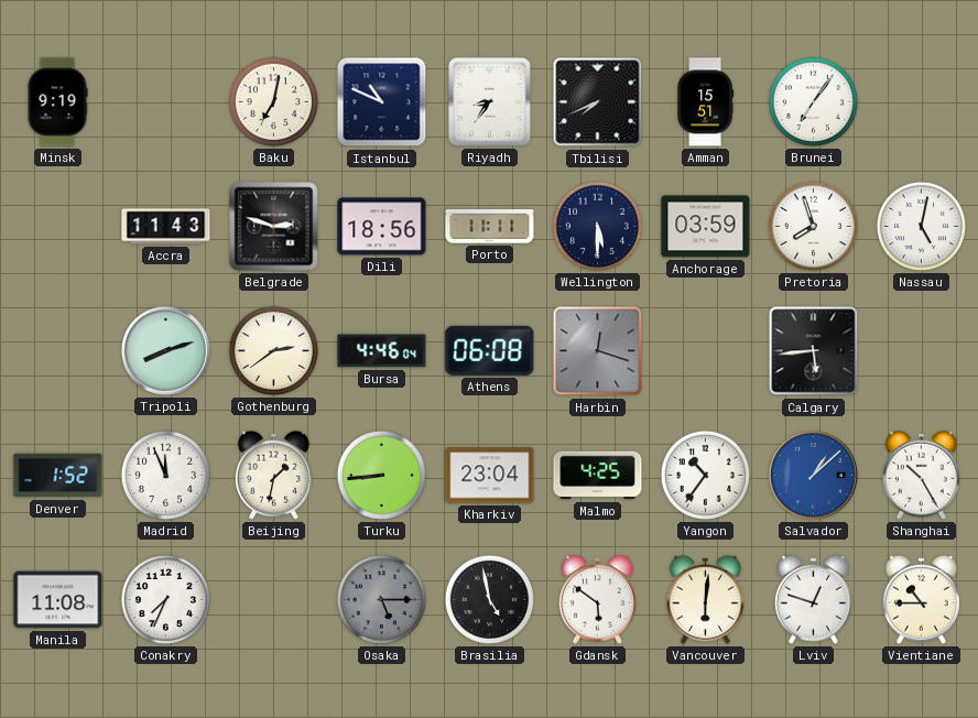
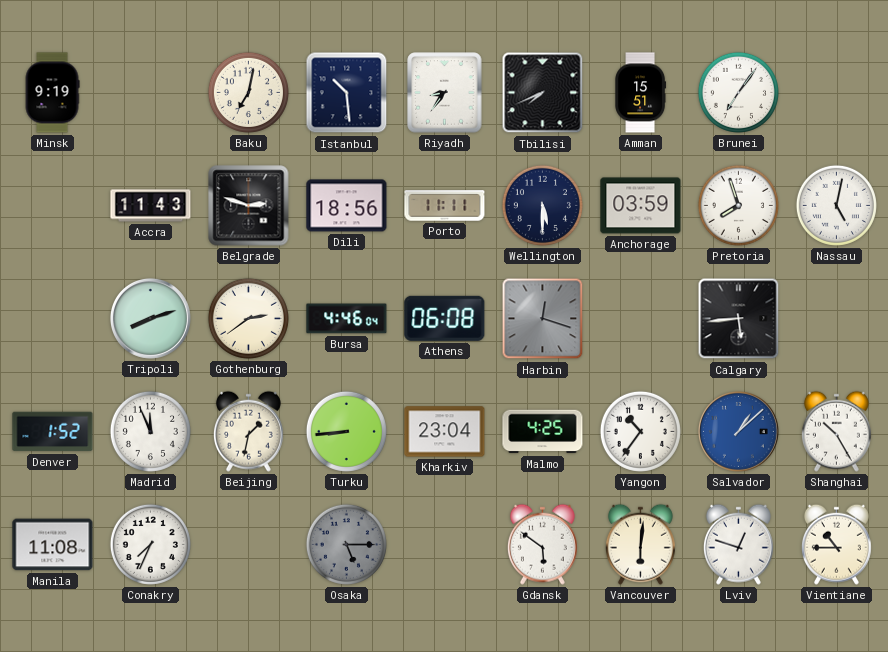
Istanbul: 10:49 -> 10:29
Brasilia: 4:58 -> none
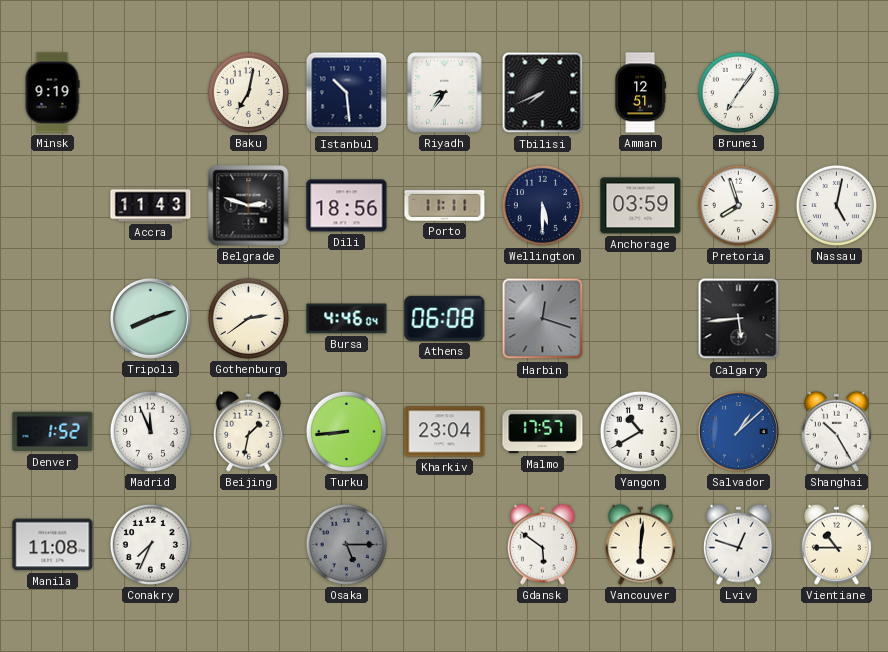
Amman: 15:51 -> 12:51
Malmo: 4:25 -> 17:57
Yangon: 10:36 -> 10:40
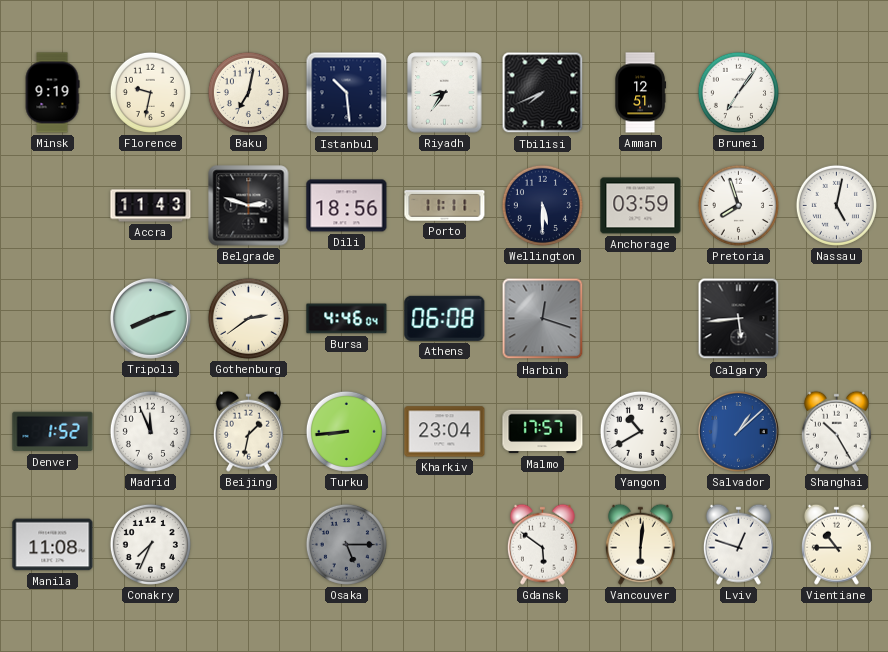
Florence: none -> 9:32
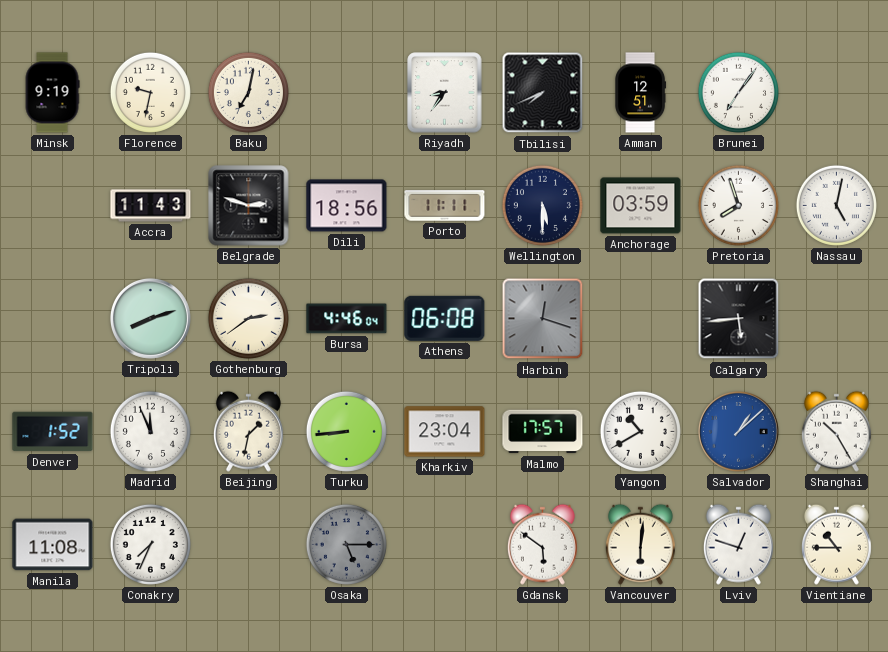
Istanbul: 10:29 -> none
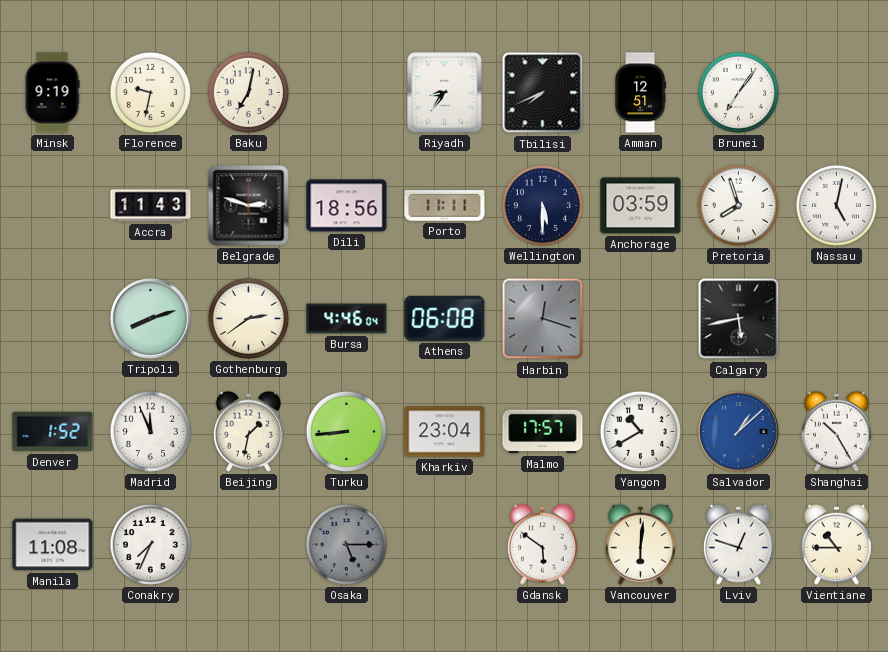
Calgary: 5:44 -> 5:43
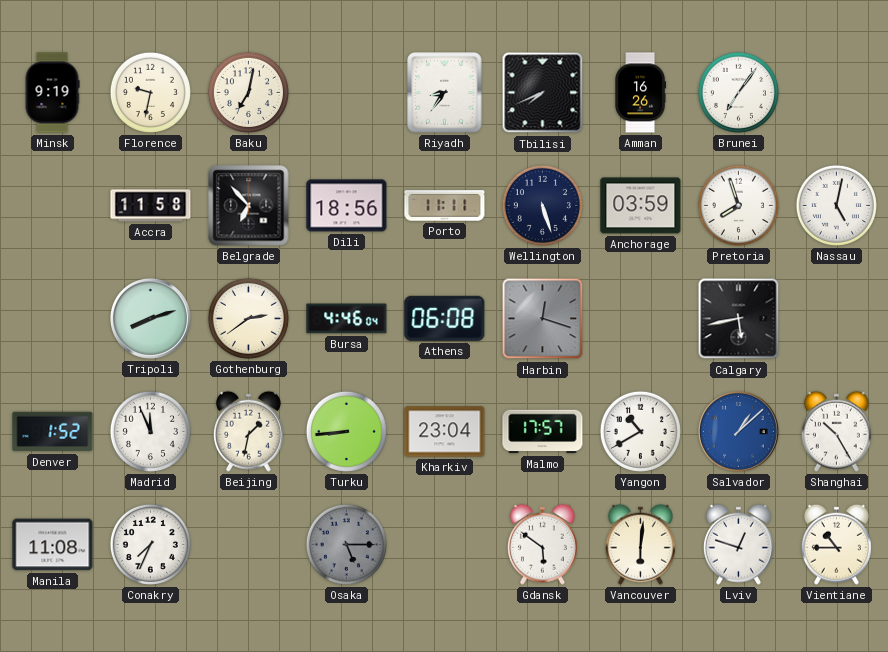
Amman: 12:51 -> 16:26
Accra: 11:43 -> 11:58
Belgrade: 2:48 -> 6:53
Wellington: 5:30 -> 5:27
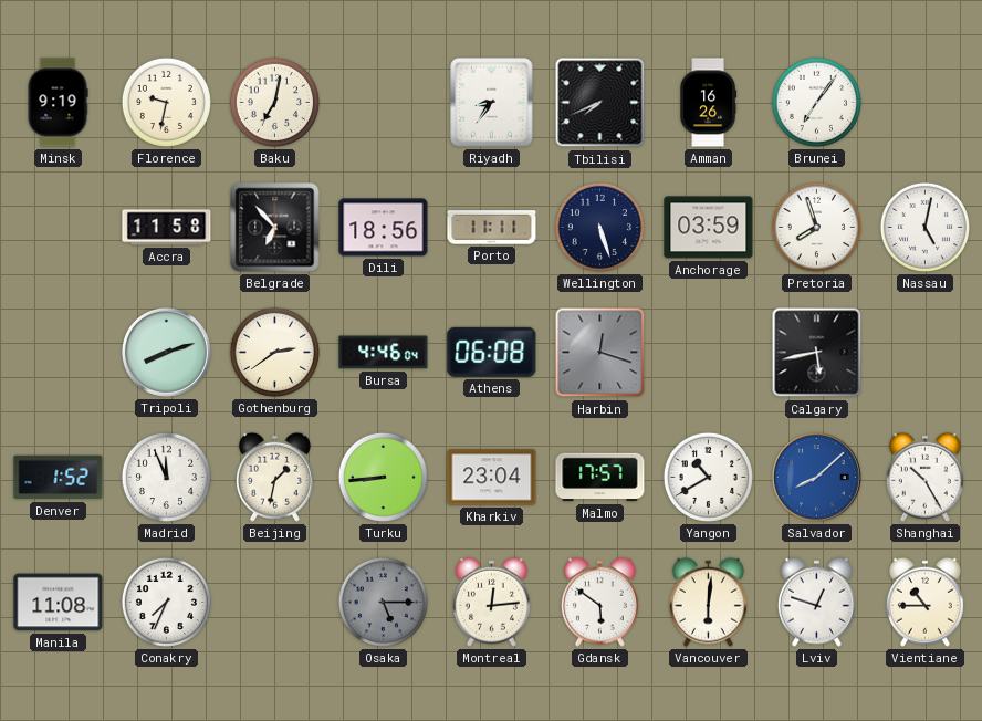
Salvador: 1:08 -> 8:08
Montreal: none -> 12:14
